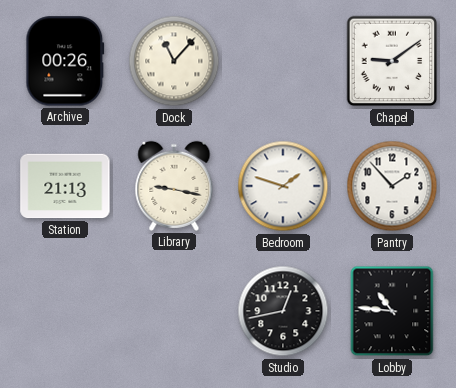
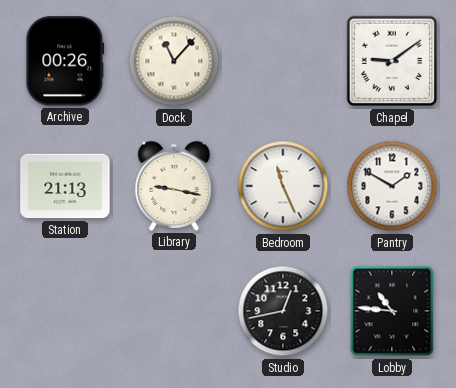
Bedroom: 1:48 -> 11:26
Pantry: 1:53 -> 1:50
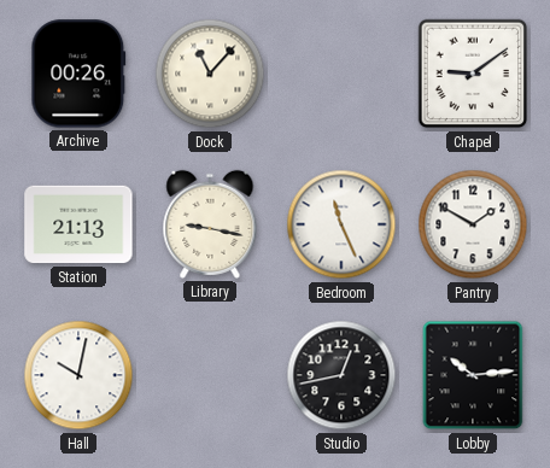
Hall: none -> 10:02
Lobby: 10:46 -> 10:14
